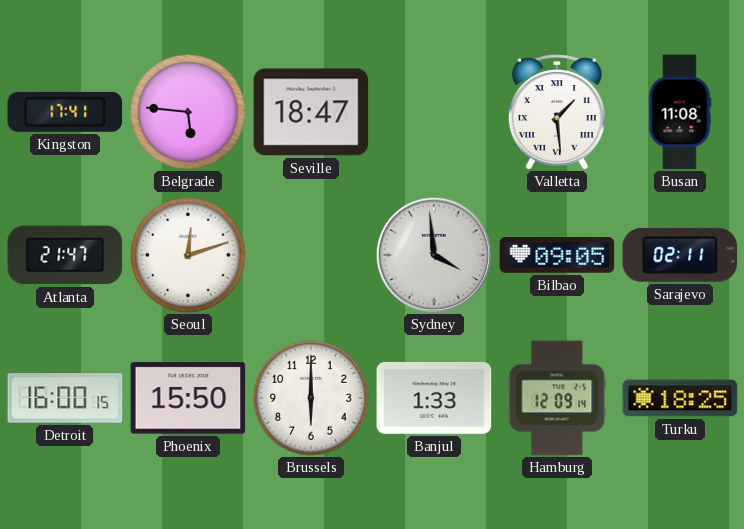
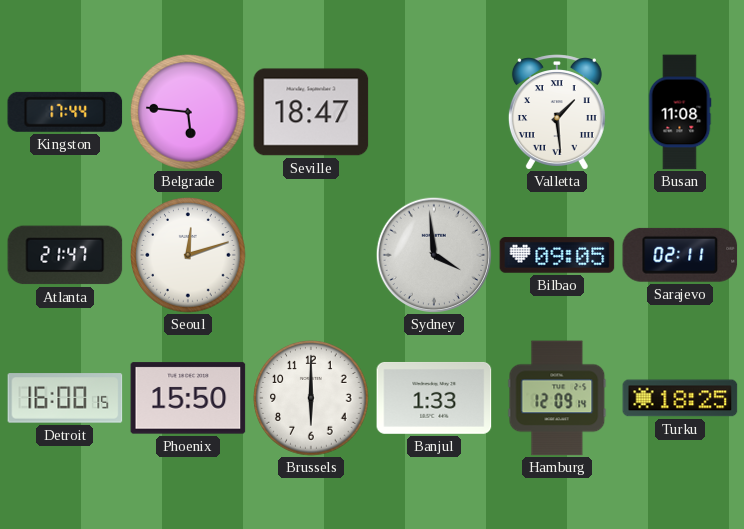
Kingston: 17:41 -> 17:44
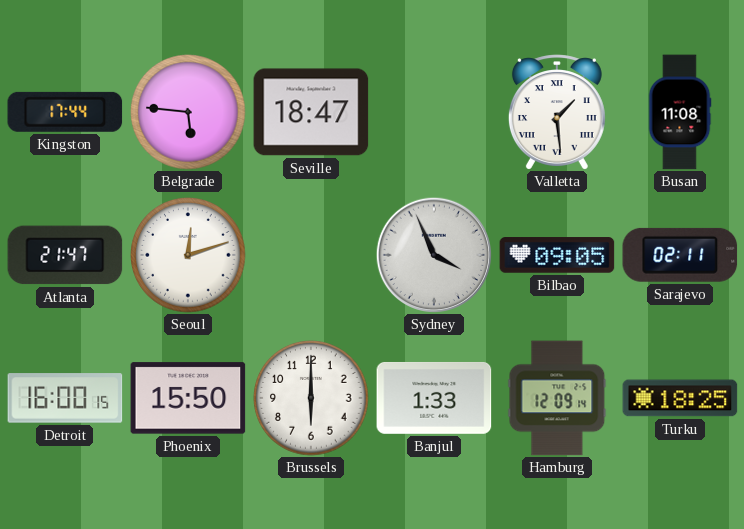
Sydney: 3:59 -> 3:56
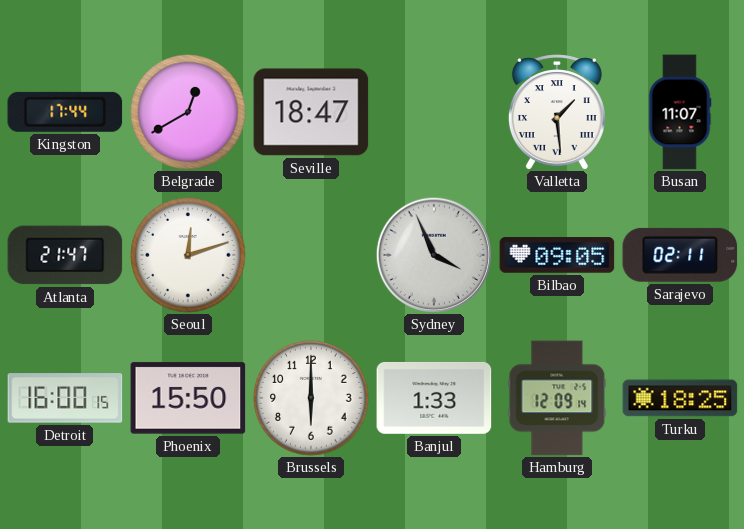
Belgrade: 5:46 -> 12:40
Busan: 11:08 -> 11:07
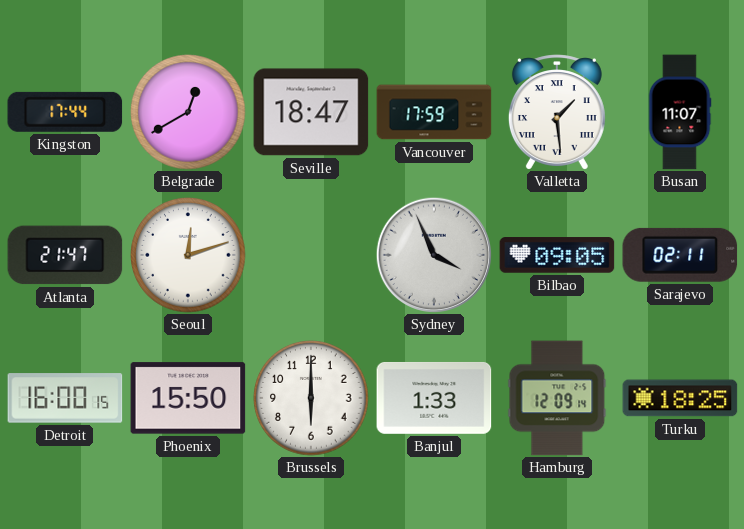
Vancouver: none -> 17:59
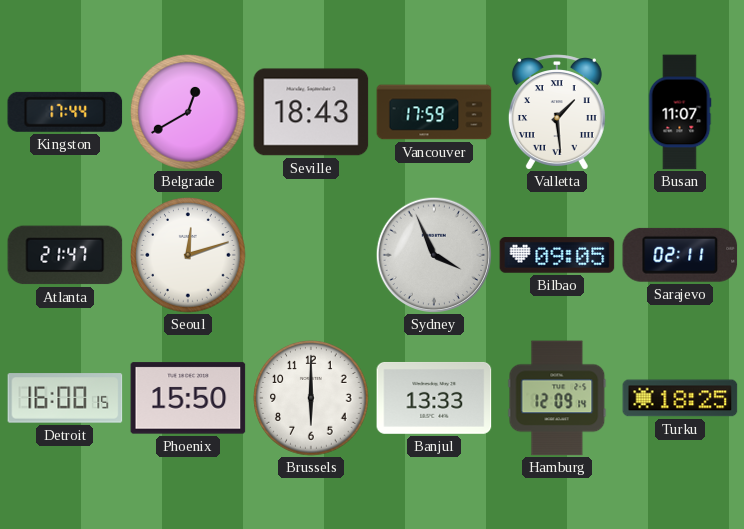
Seville: 18:47 -> 18:43
Banjul: 1:33 -> 13:33
